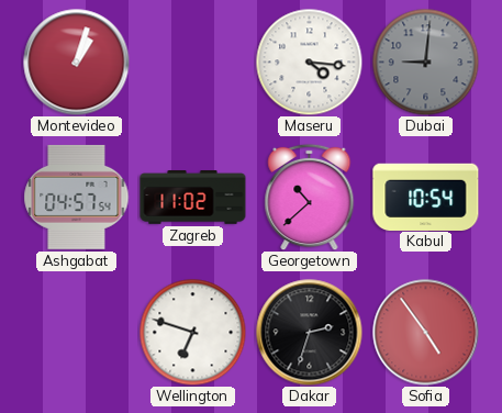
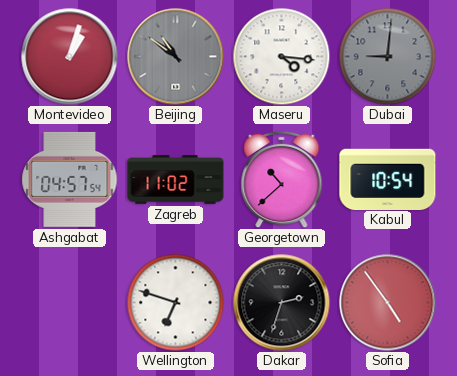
Beijing: none -> 10:51
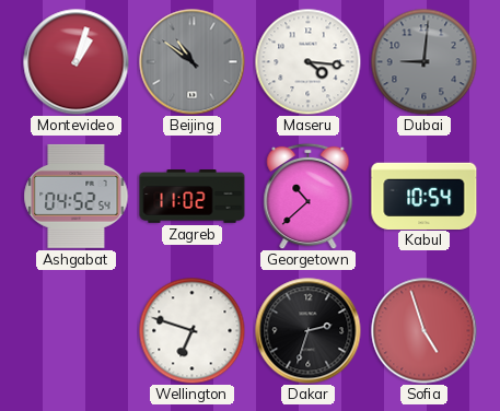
Ashgabat: 04:57 -> 04:52
Sofia: 4:54 -> 4:57
